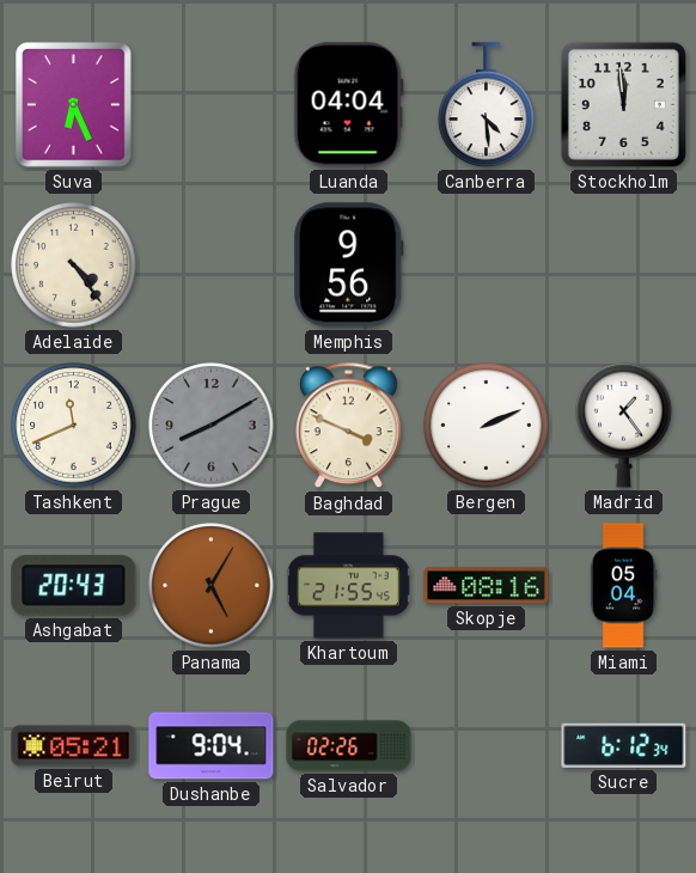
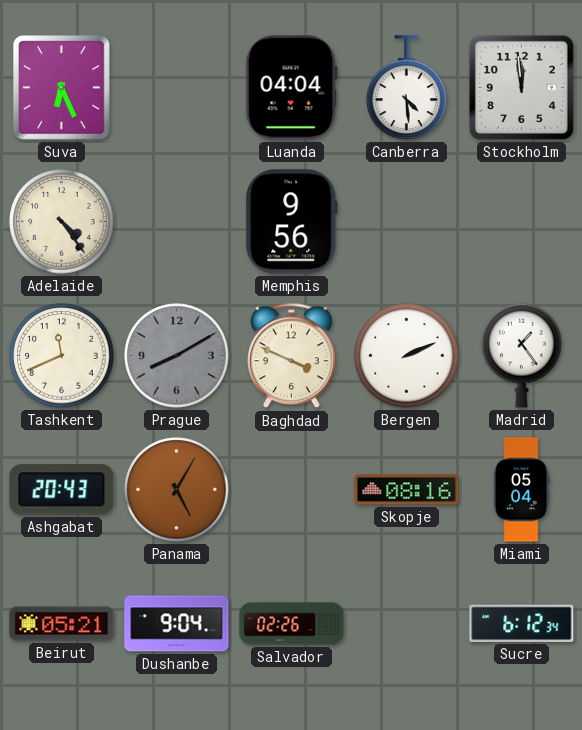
Khartoum: 21:55 -> none
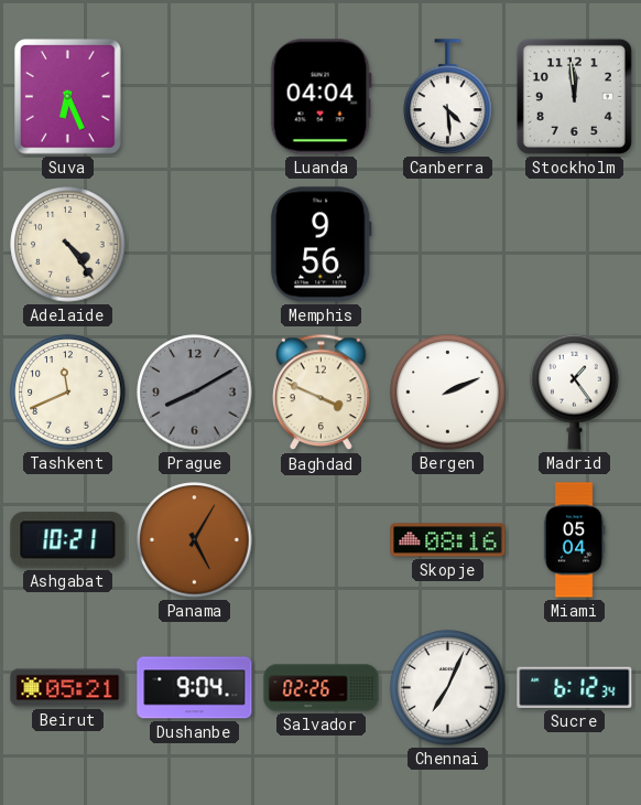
Ashgabat: 20:43 -> 10:21
Chennai: none -> 7:04
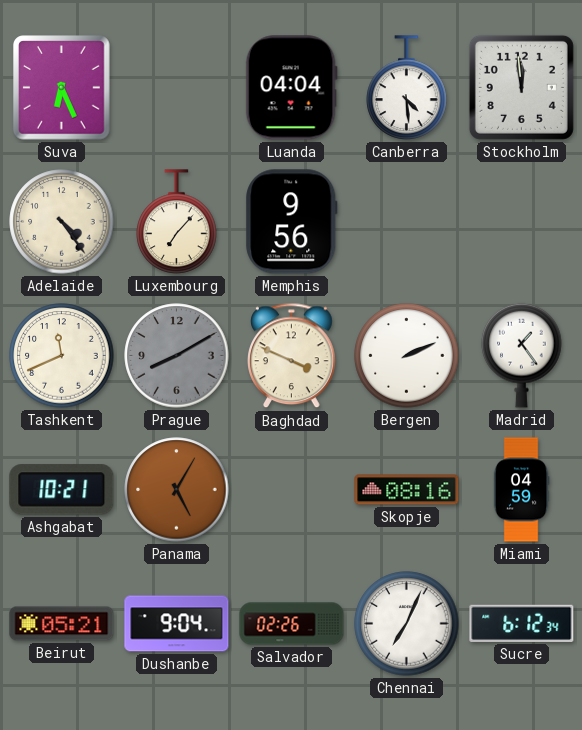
Luxembourg: none -> 7:07
Miami: 05:04 -> 04:59
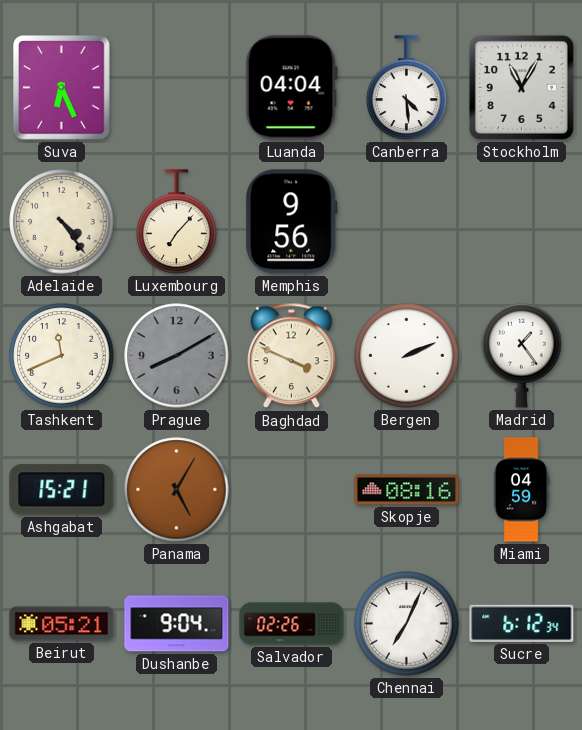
Stockholm: 11:59 -> 11:05
Ashgabat: 10:21 -> 15:21
